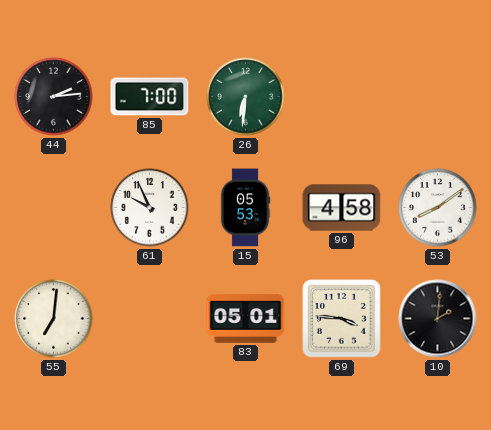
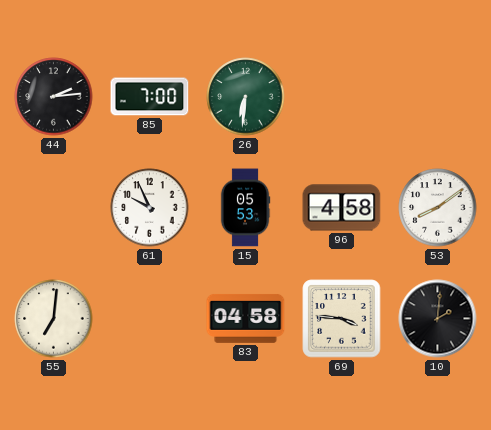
83: 05:01 -> 04:58
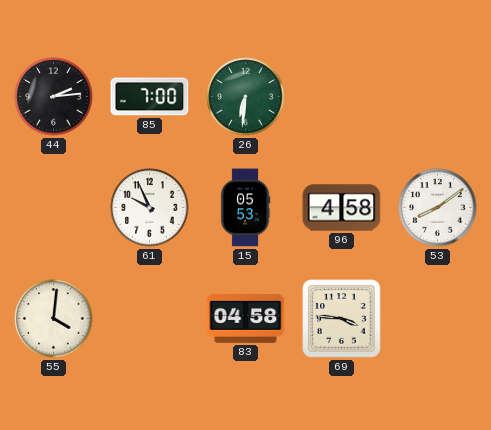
55: 7:01 -> 4:01
10: 2:01 -> none
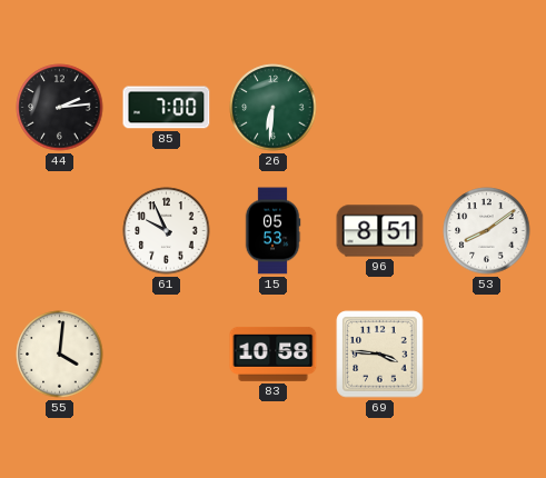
96: 4:58 -> 8:51
83: 04:58 -> 10:58
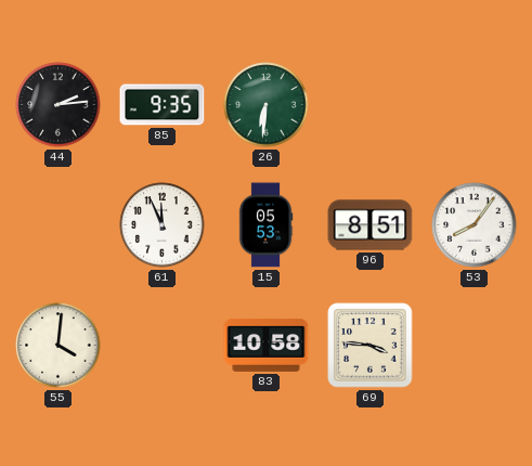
85: 7:00 -> 9:35
61: 9:56 -> 11:56
53: 8:09 -> 8:06
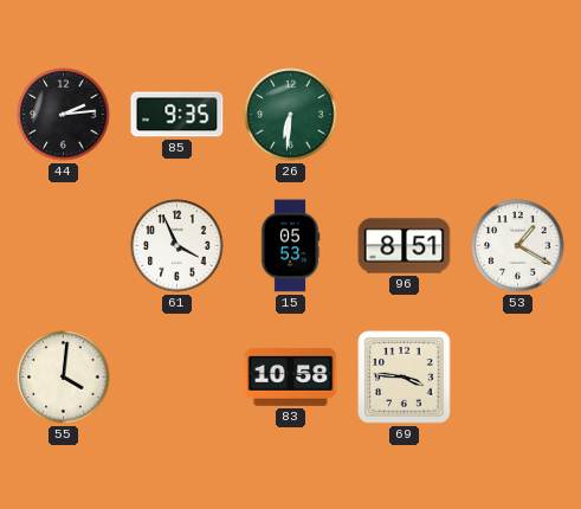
61: 11:56 -> 3:56
53: 8:06 -> 1:20
